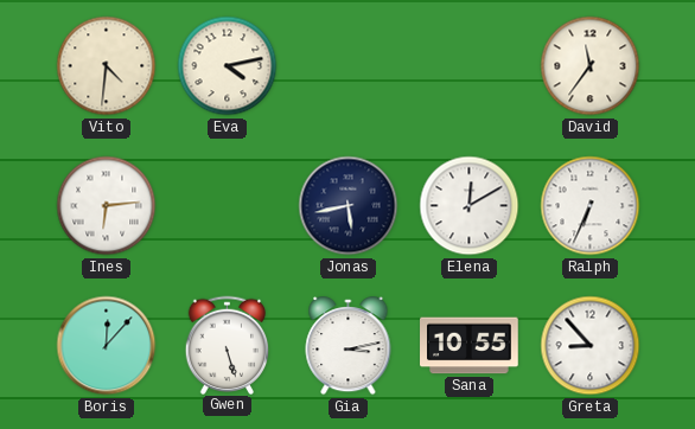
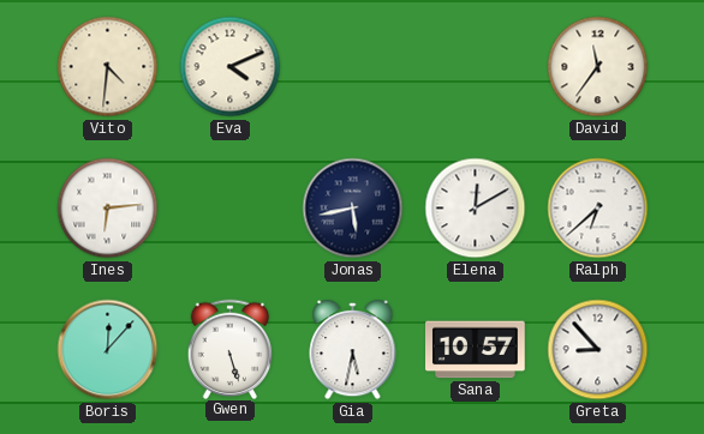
Eva: 4:13 -> 4:11
Ralph: 6:34 -> 6:38
Gia: 3:13 -> 5:32
Sana: 10:55 -> 10:57
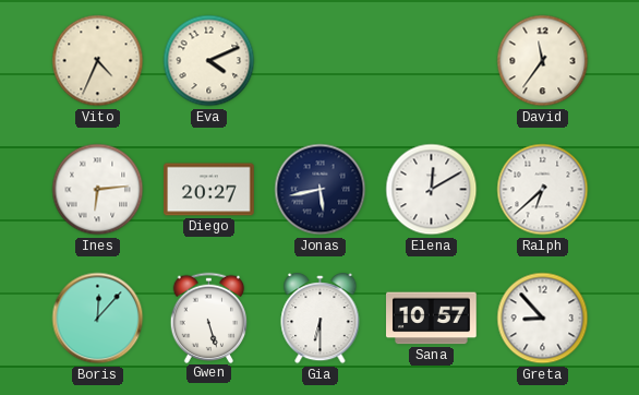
Vito: 4:31 -> 4:34
Diego: none -> 20:27
Gia: 5:32 -> 6:30
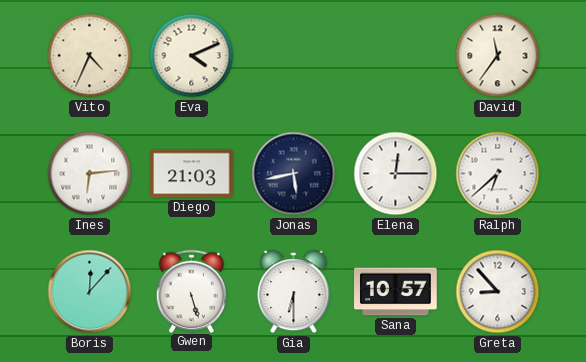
Diego: 20:27 -> 21:03
Elena: 12:10 -> 12:15
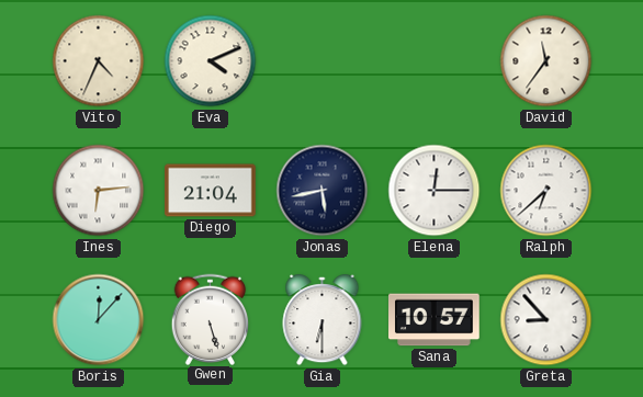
Diego: 21:03 -> 21:04
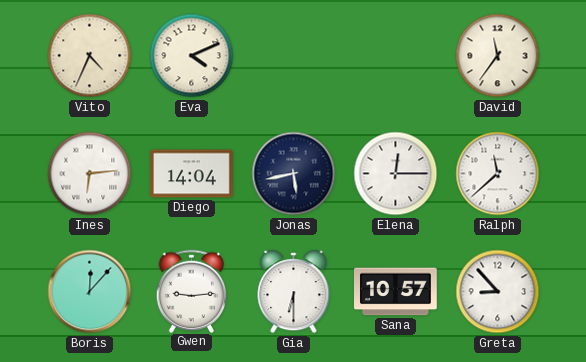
Diego: 21:04 -> 14:04
Ralph: 6:38 -> 11:38
Gwen: 5:27 -> 9:14
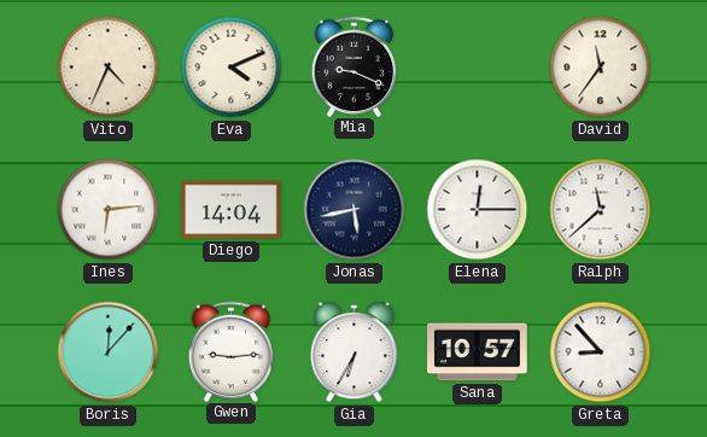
Mia: none -> 9:19
Gia: 6:30 -> 6:35
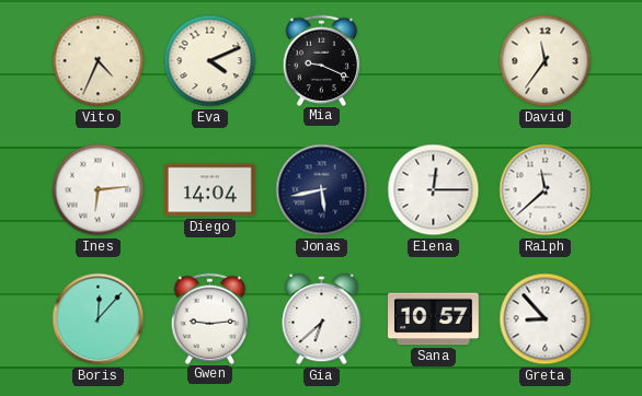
Gia: 6:35 -> 6:38
